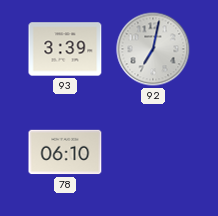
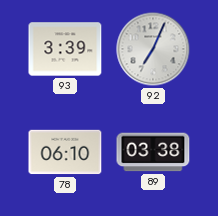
92: 7:02 -> 7:04
89: none -> 03:38
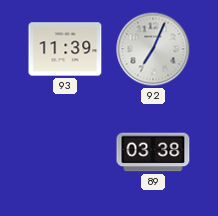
93: 3:39 -> 11:39
78: 06:10 -> none
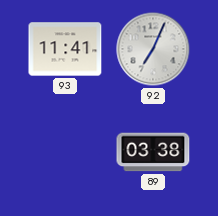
93: 11:39 -> 11:41
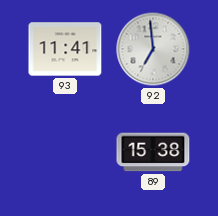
92: 7:04 -> 6:59
89: 03:38 -> 15:38
